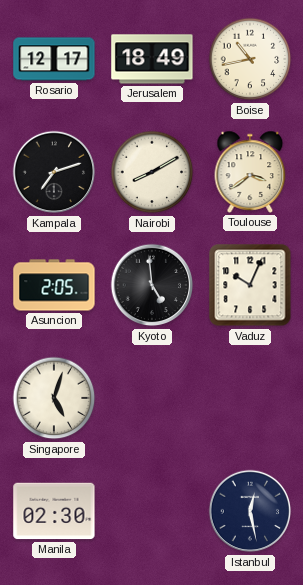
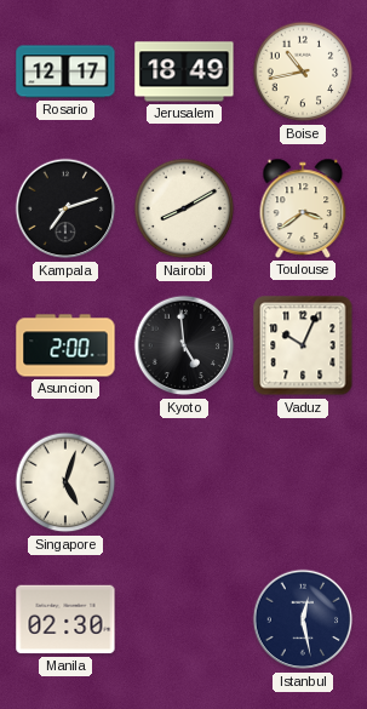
Asuncion: 2:05 -> 2:00
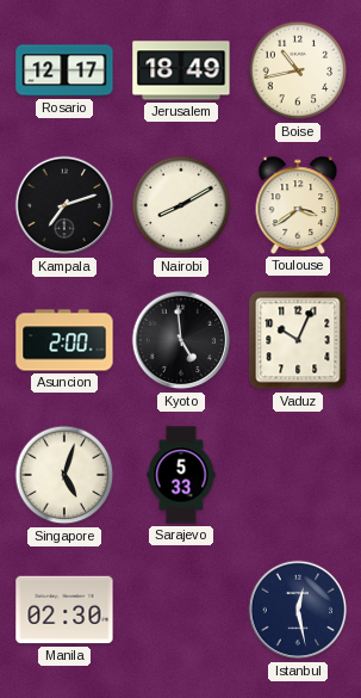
Sarajevo: none -> 5:33
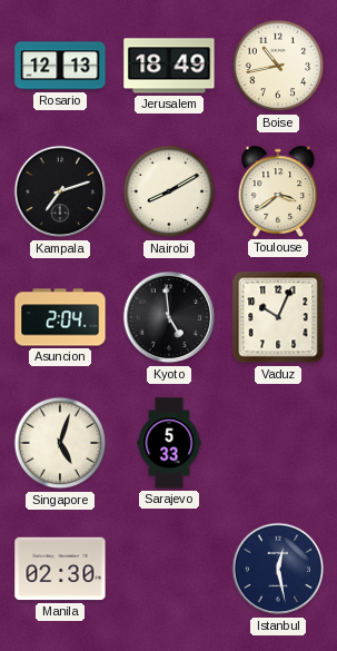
Rosario: 12:17 -> 12:13
Asuncion: 2:00 -> 2:04
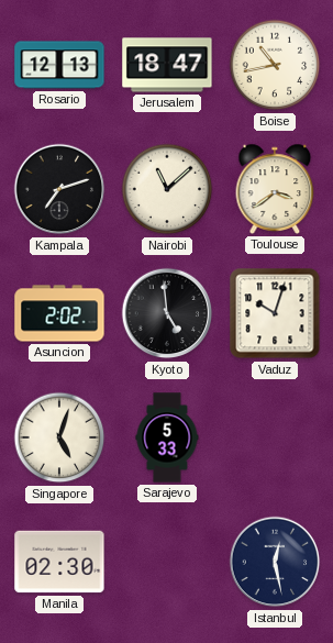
Jerusalem: 18:49 -> 18:47
Nairobi: 8:10 -> 11:08
Asuncion: 2:04 -> 2:02
Vaduz: 10:04 -> 10:03
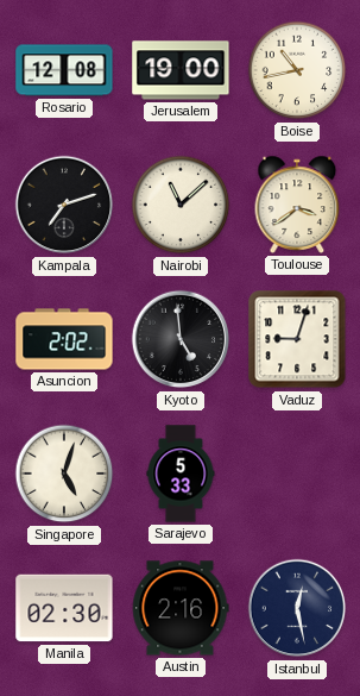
Rosario: 12:13 -> 12:08
Jerusalem: 18:47 -> 19:00
Vaduz: 10:03 -> 9:03
Austin: none -> 2:16
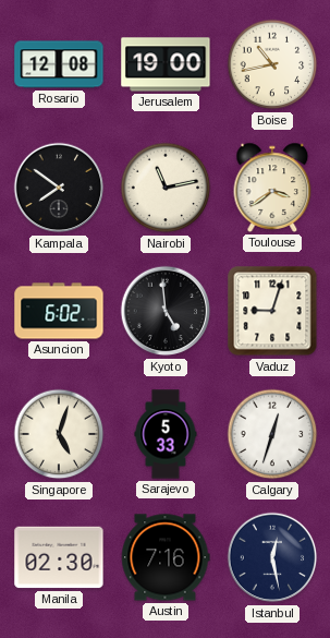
Kampala: 7:12 -> 7:51
Nairobi: 11:08 -> 11:13
Asuncion: 2:02 -> 6:02
Calgary: none -> 12:33
Austin: 2:16 -> 7:16
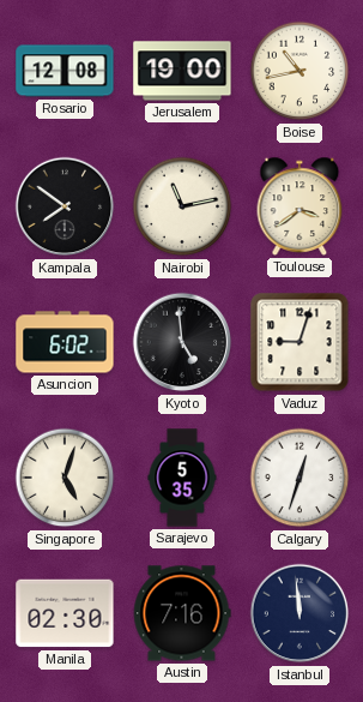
Sarajevo: 5:33 -> 5:35
Istanbul: 12:28 -> 11:59
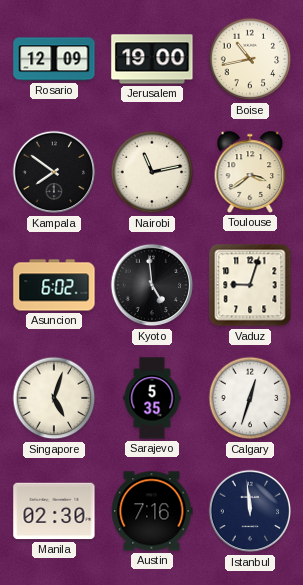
Rosario: 12:08 -> 12:09
